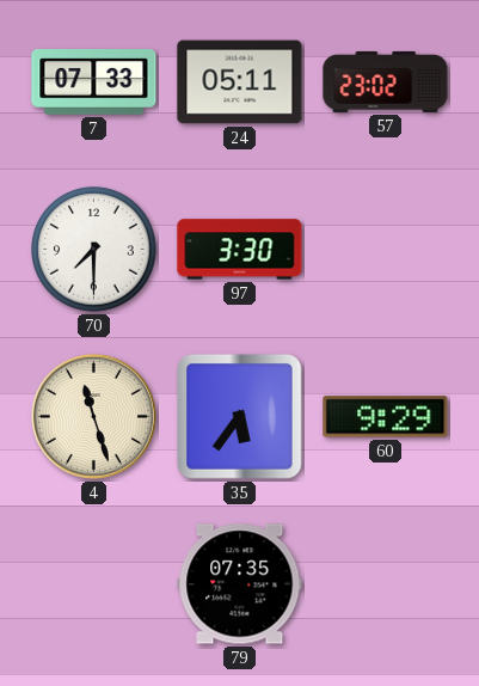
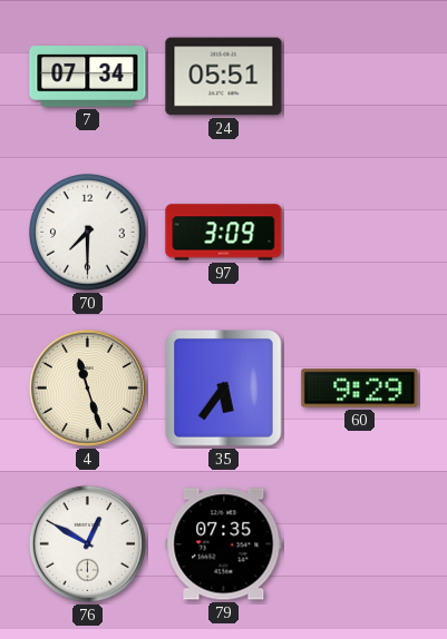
7: 07:33 -> 07:34
24: 05:11 -> 05:51
57: 23:02 -> none
97: 3:30 -> 3:09
76: none -> 12:50
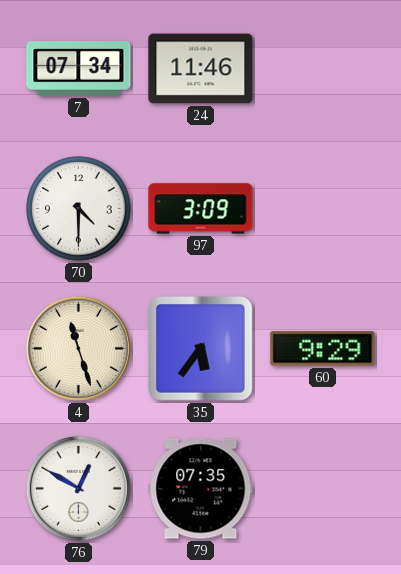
24: 05:51 -> 11:46
70: 7:30 -> 4:30
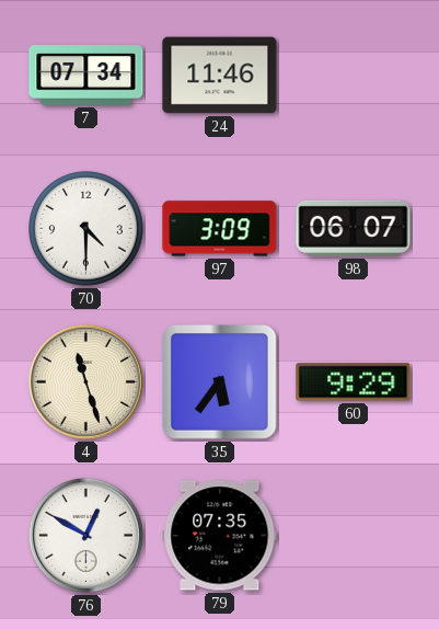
98: none -> 06:07
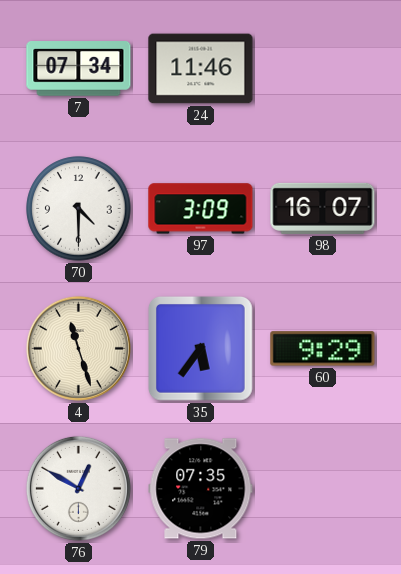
98: 06:07 -> 16:07
